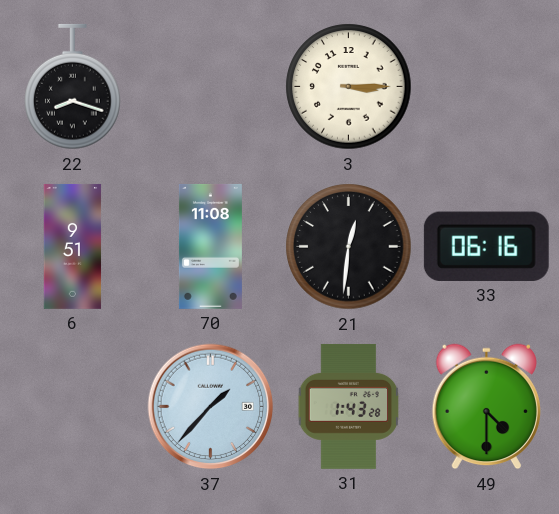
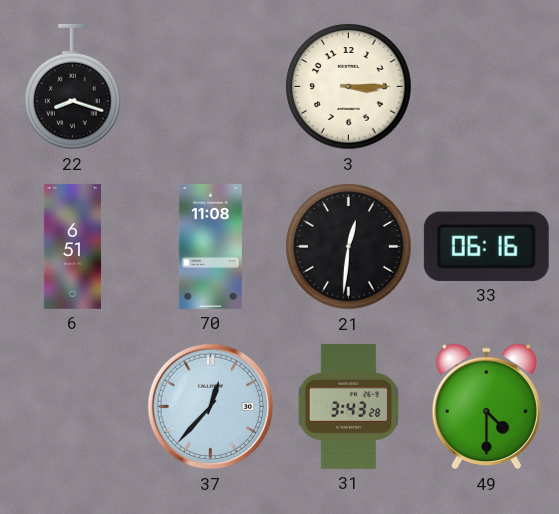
6: 9:51 -> 6:51
37: 1:37 -> 12:37
31: 1:43 -> 3:43
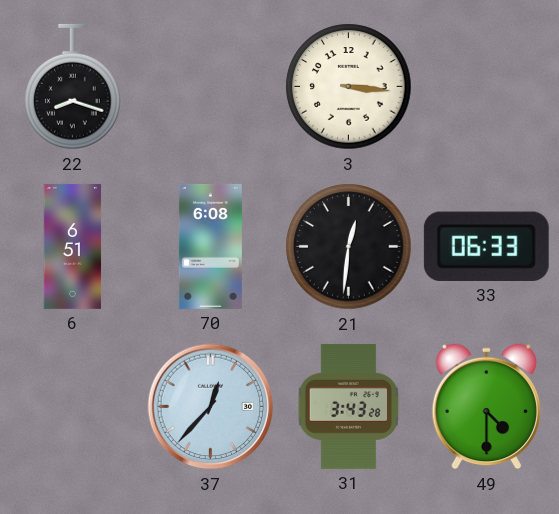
3: 3:15 -> 3:16
70: 11:08 -> 6:08
33: 06:16 -> 06:33
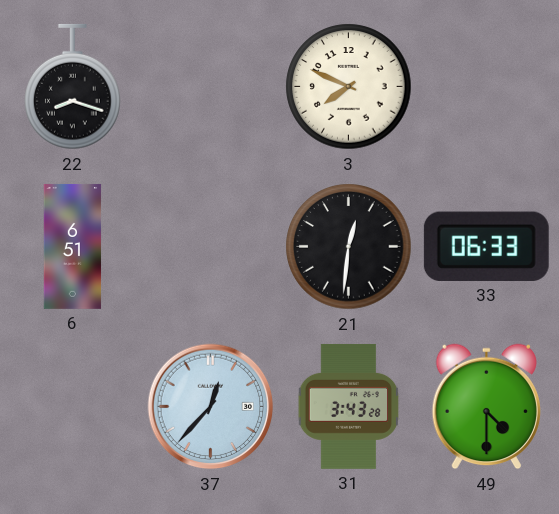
3: 3:16 -> 7:49
70: 6:08 -> none
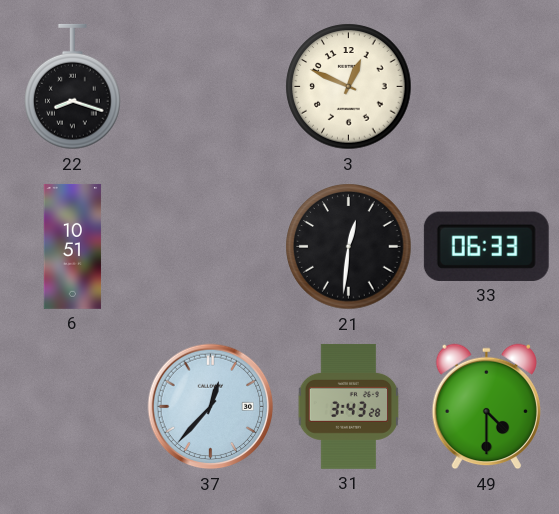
3: 7:49 -> 12:49
6: 6:51 -> 10:51
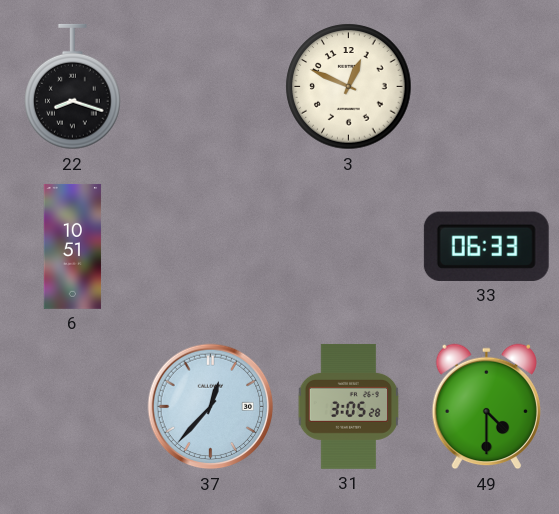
21: 12:31 -> none
31: 3:43 -> 3:05
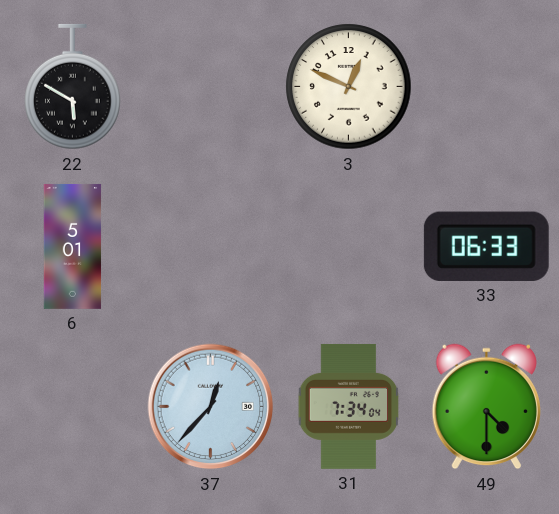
22: 8:18 -> 5:50
6: 10:51 -> 5:01
31: 3:05 -> 7:34
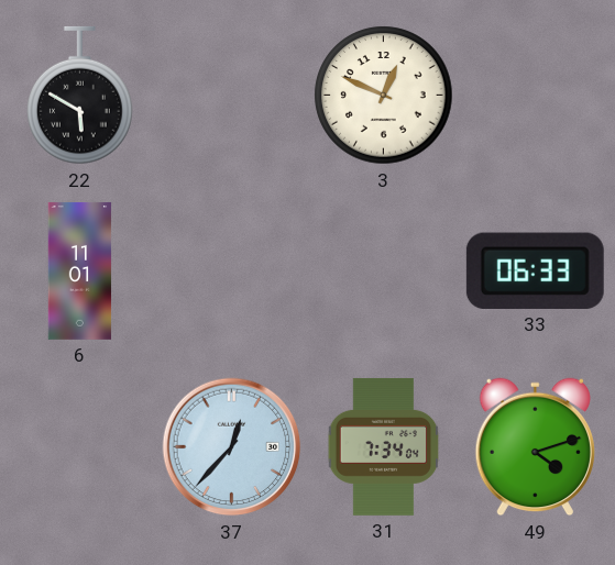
6: 5:01 -> 11:01
49: 4:30 -> 4:12
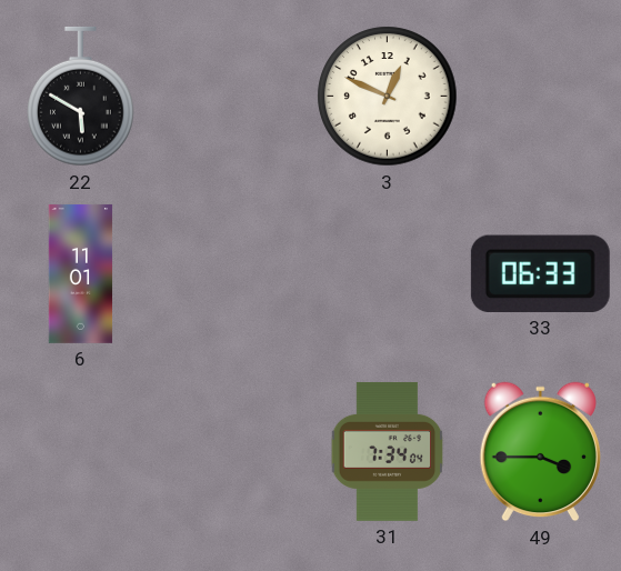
37: 12:37 -> none
49: 4:12 -> 3:45
